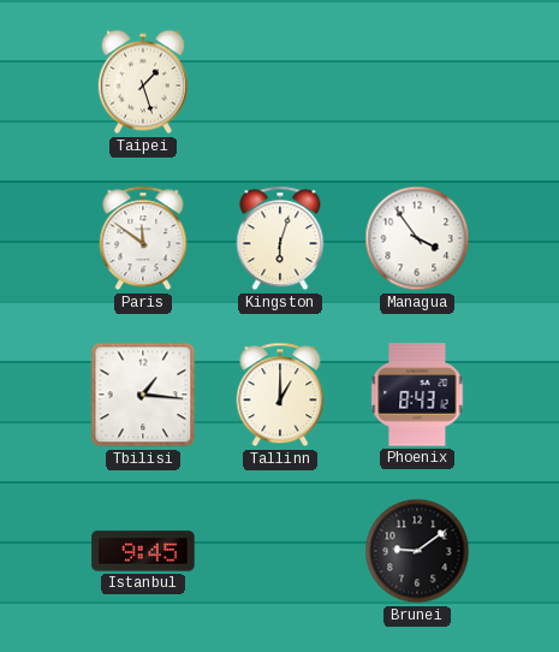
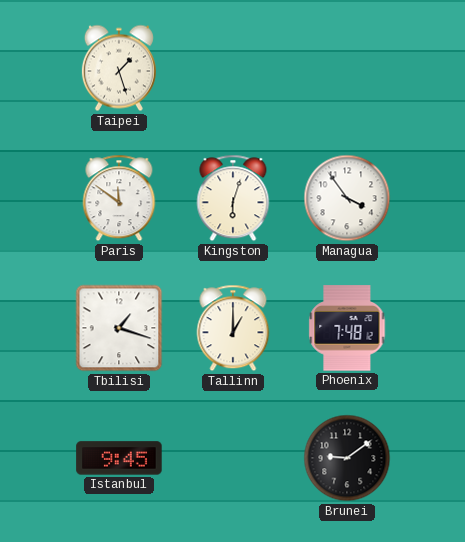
Tbilisi: 1:16 -> 1:18
Phoenix: 8:43 -> 7:48
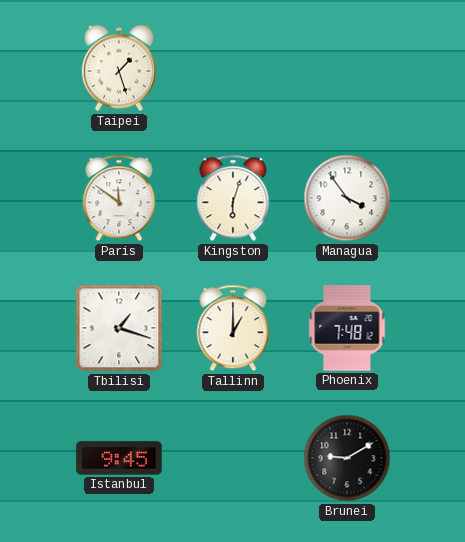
Brunei: 9:09 -> 9:10
